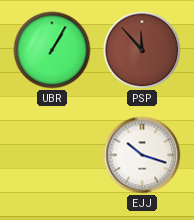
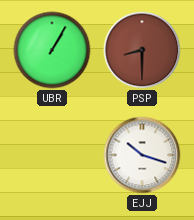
PSP: 11:53 -> 8:30
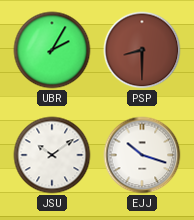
UBR: 1:05 -> 2:05
JSU: none -> 10:09
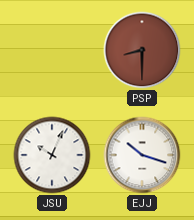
UBR: 2:05 -> none
JSU: 10:09 -> 10:04
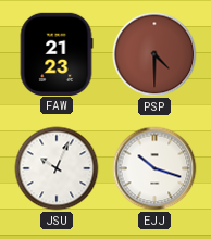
FAW: none -> 21:23
PSP: 8:30 -> 4:30
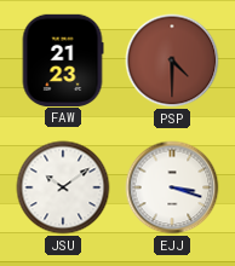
JSU: 10:04 -> 10:09
EJJ: 10:18 -> 3:18
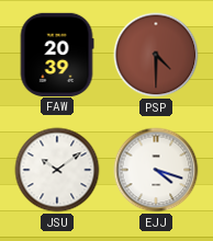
FAW: 21:23 -> 20:39
EJJ: 3:18 -> 4:18
